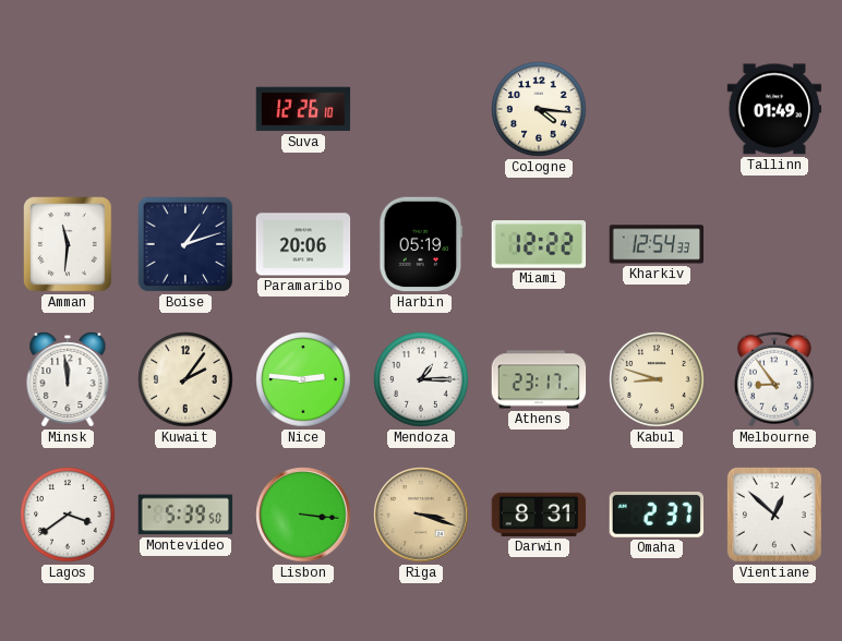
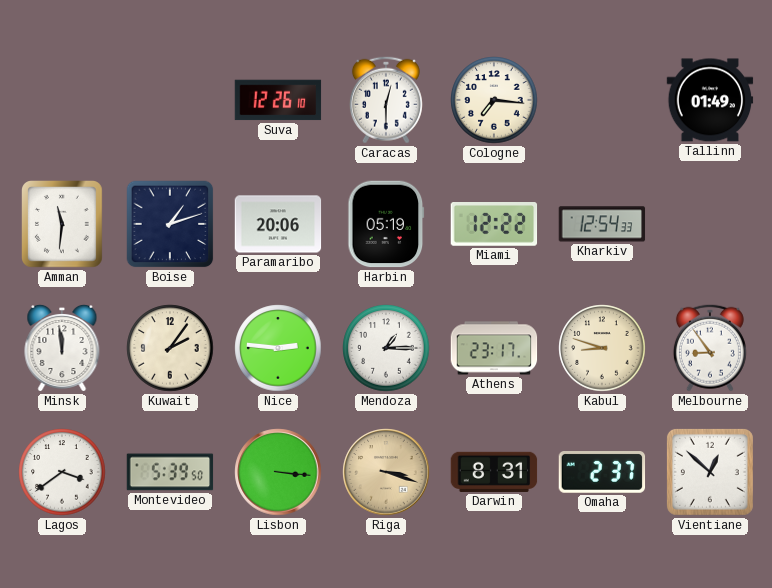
Caracas: none -> 12:30
Cologne: 4:16 -> 7:16
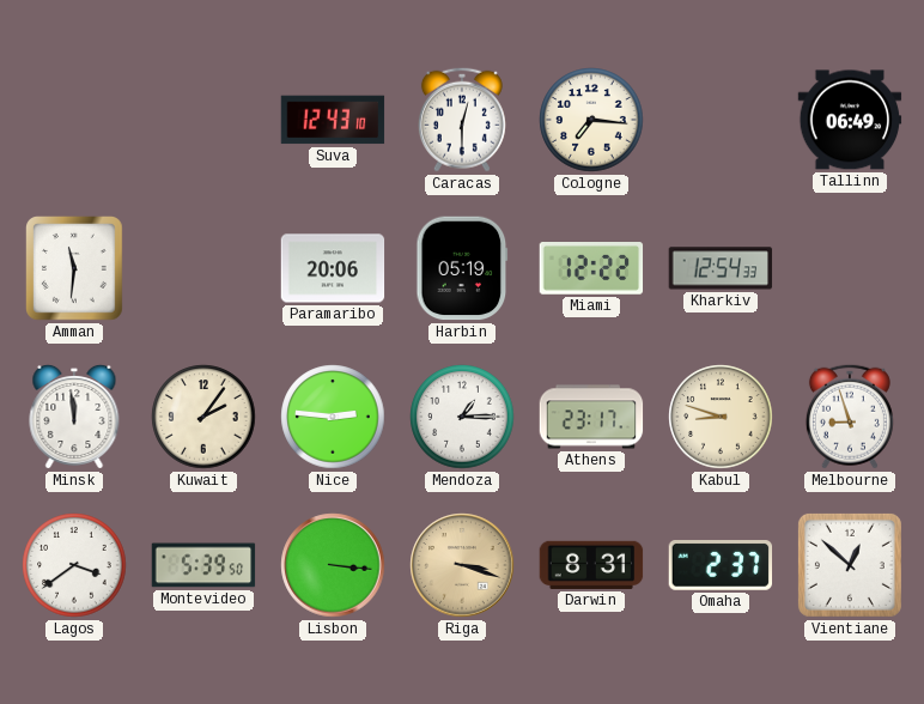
Suva: 12:26 -> 12:43
Tallinn: 01:49 -> 06:49
Boise: 1:12 -> none
Melbourne: 8:54 -> 8:57
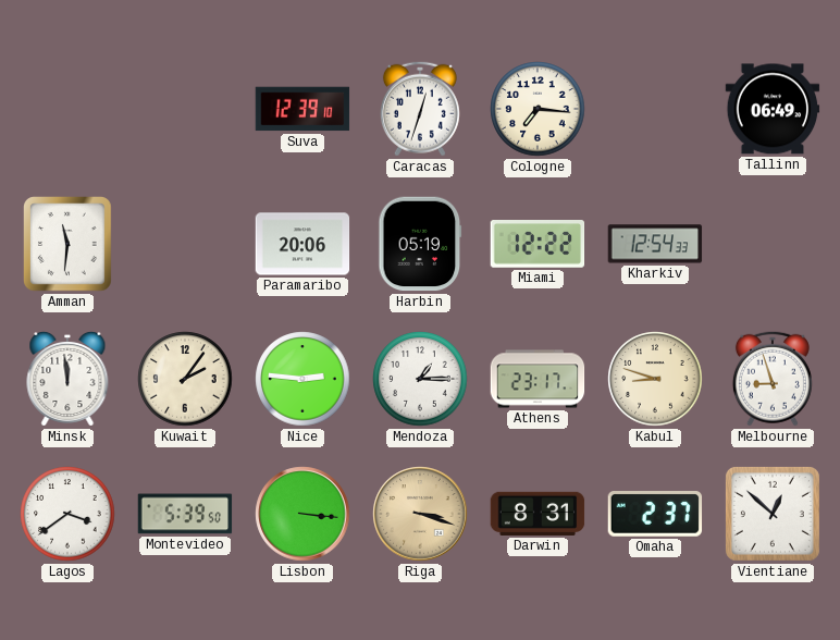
Suva: 12:43 -> 12:39
Caracas: 12:30 -> 12:33
